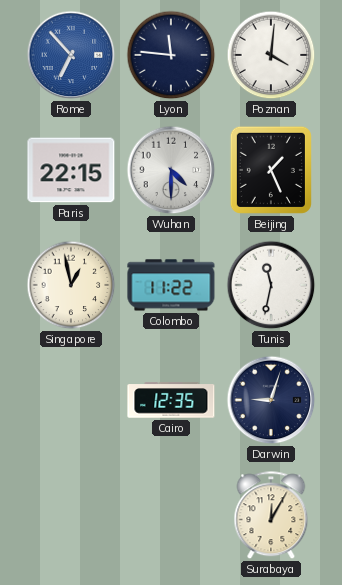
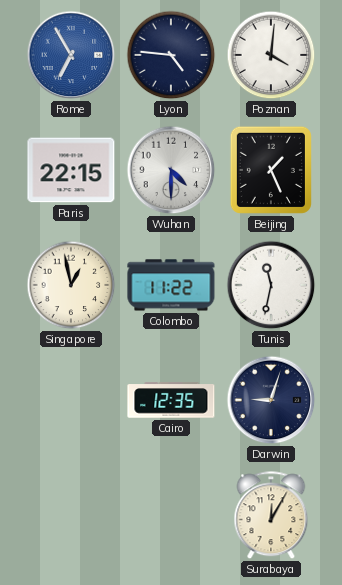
Rome: 6:53 -> 6:55
Lyon: 11:46 -> 4:46
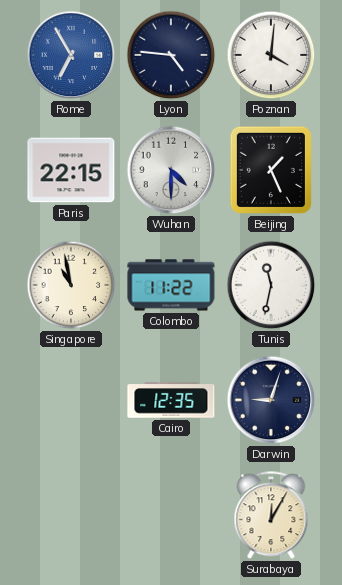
Singapore: 12:58 -> 10:58
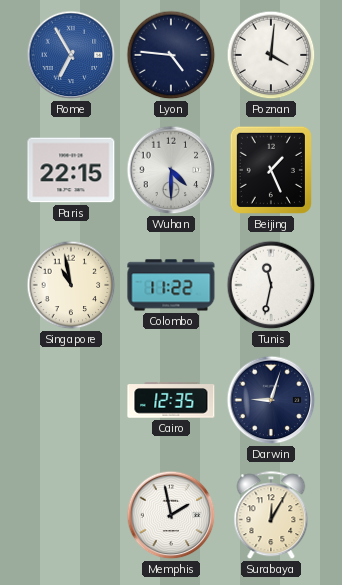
Memphis: none -> 1:58
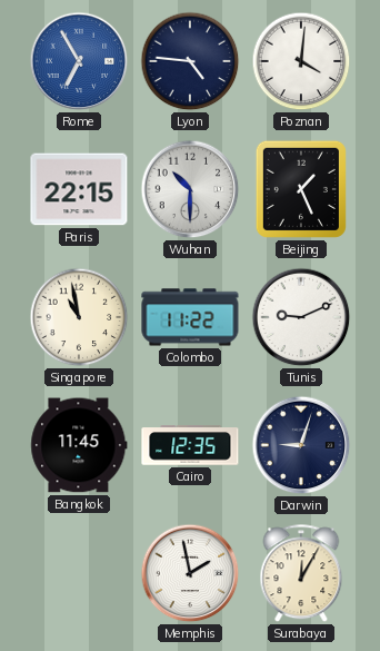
Wuhan: 4:30 -> 10:30
Tunis: 11:32 -> 9:11
Bangkok: none -> 11:45
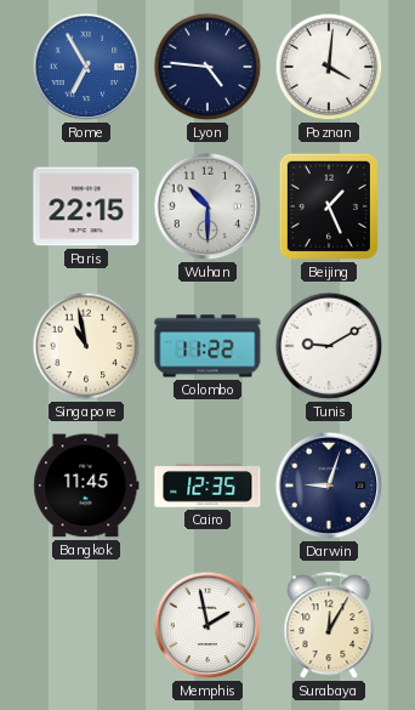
Tunis: 9:11 -> 9:10
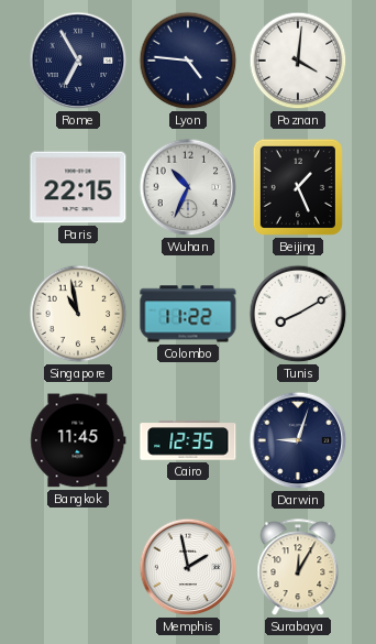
Rome dial: blue -> navy
Wuhan: 10:30 -> 10:34
Tunis: 9:10 -> 8:10
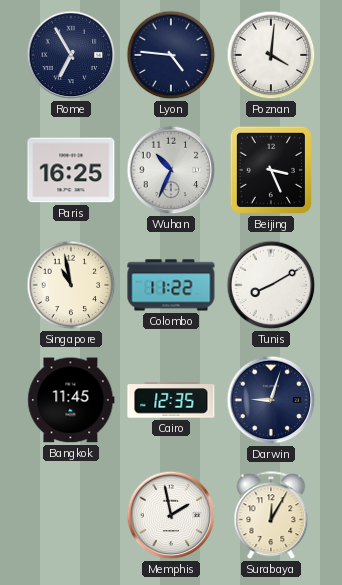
Paris: 22:15 -> 16:25
Beijing: 1:26 -> 3:26
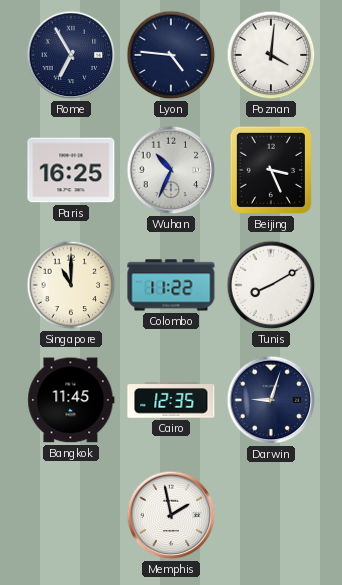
Singapore: 10:58 -> 11:00
Surabaya: 12:05 -> none
